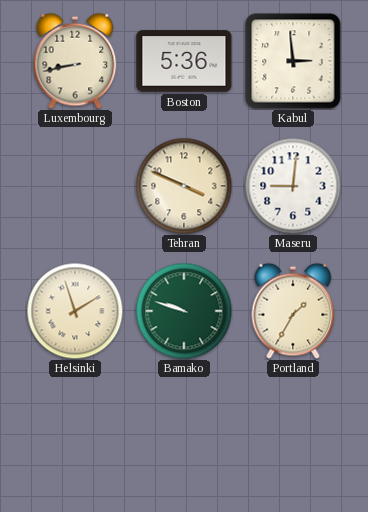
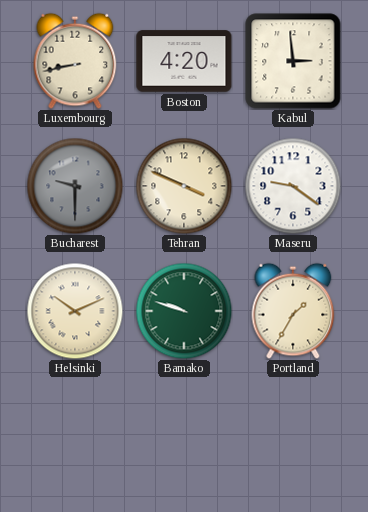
Boston: 5:36 -> 4:20
Bucharest: none -> 9:30
Maseru: 9:01 -> 9:21
Helsinki: 1:57 -> 10:11
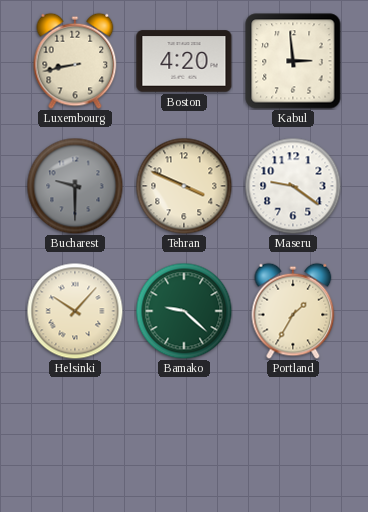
Helsinki: 10:11 -> 10:07
Bamako: 9:48 -> 9:22
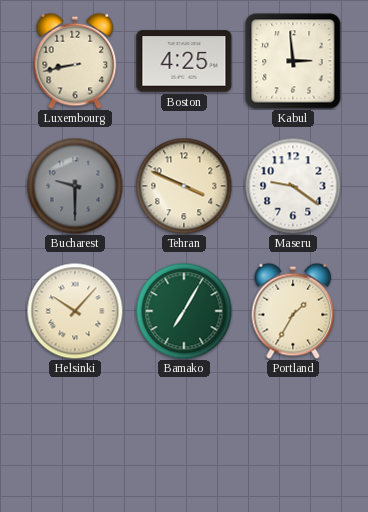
Boston: 4:20 -> 4:25
Bamako: 9:22 -> 7:05
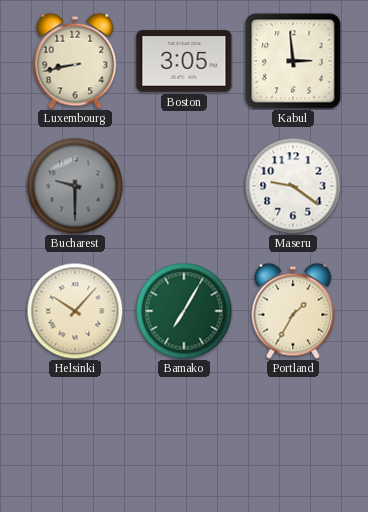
Boston: 4:25 -> 3:05
Tehran: 3:49 -> none
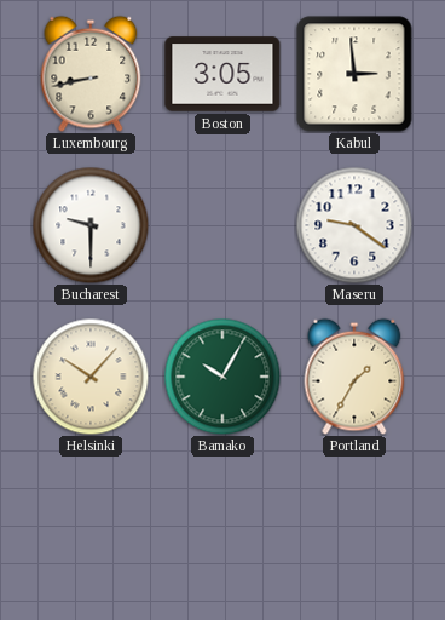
Bucharest dial: grey -> white
Bamako: 7:05 -> 10:05
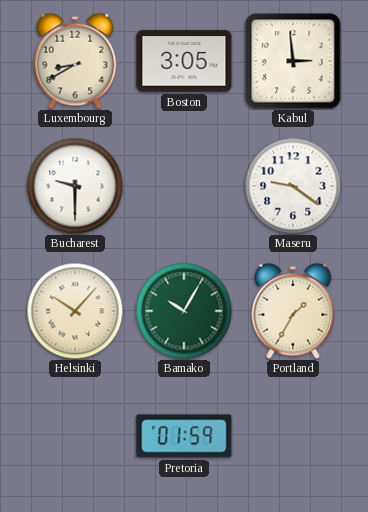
Luxembourg: 8:43 -> 8:40
Pretoria: none -> 01:59
